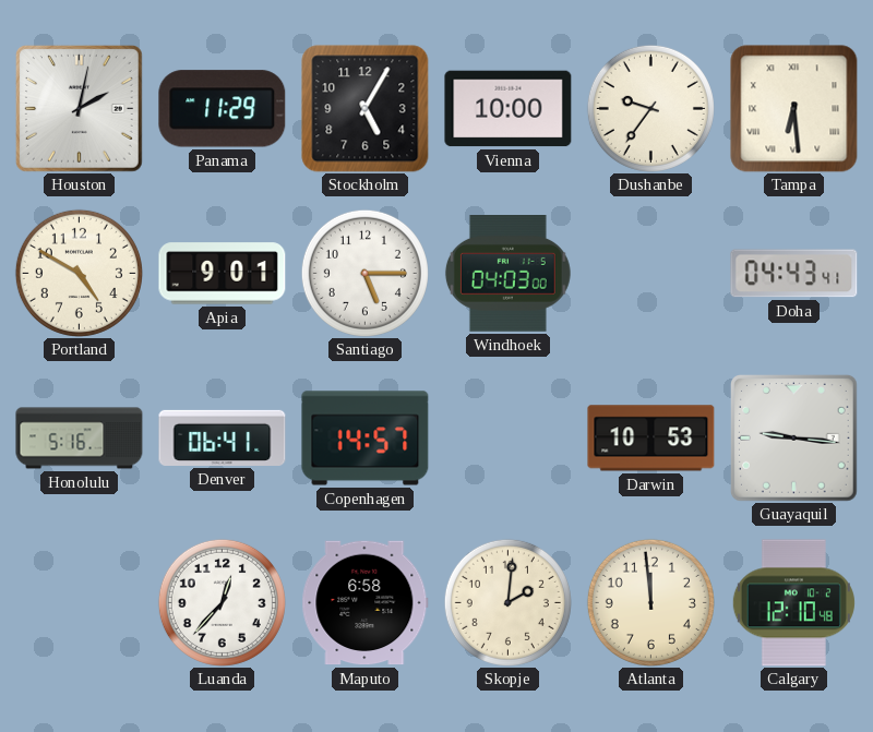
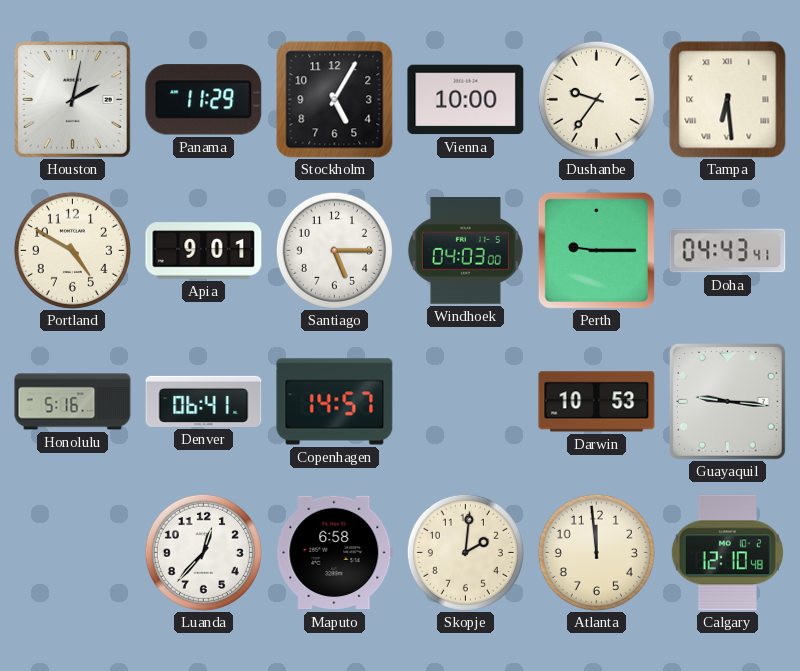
Perth: none -> 9:15
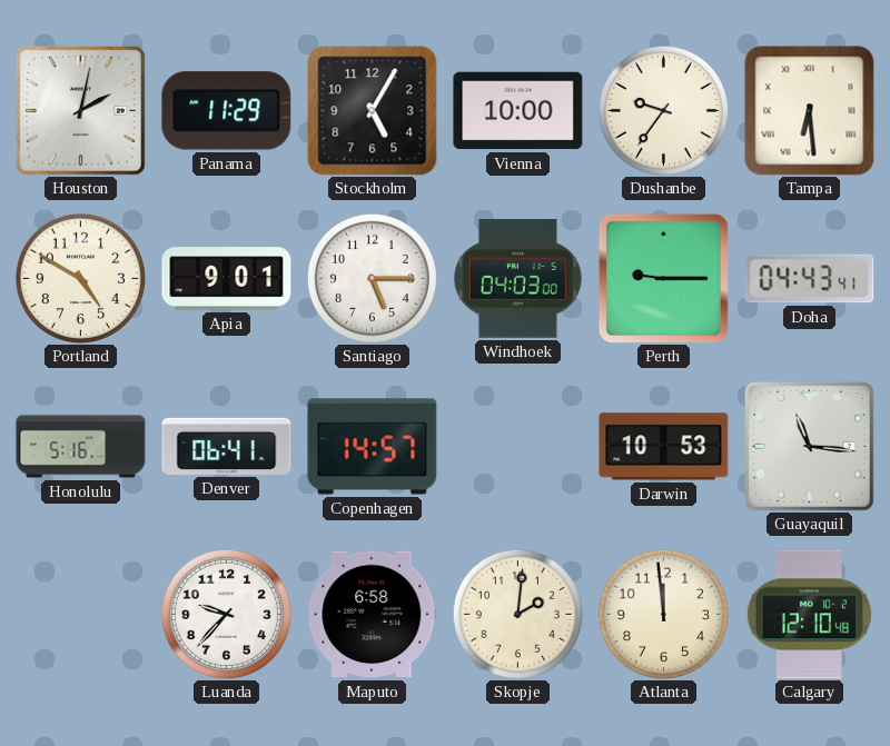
Guayaquil: 9:16 -> 11:16
Luanda: 12:37 -> 9:37
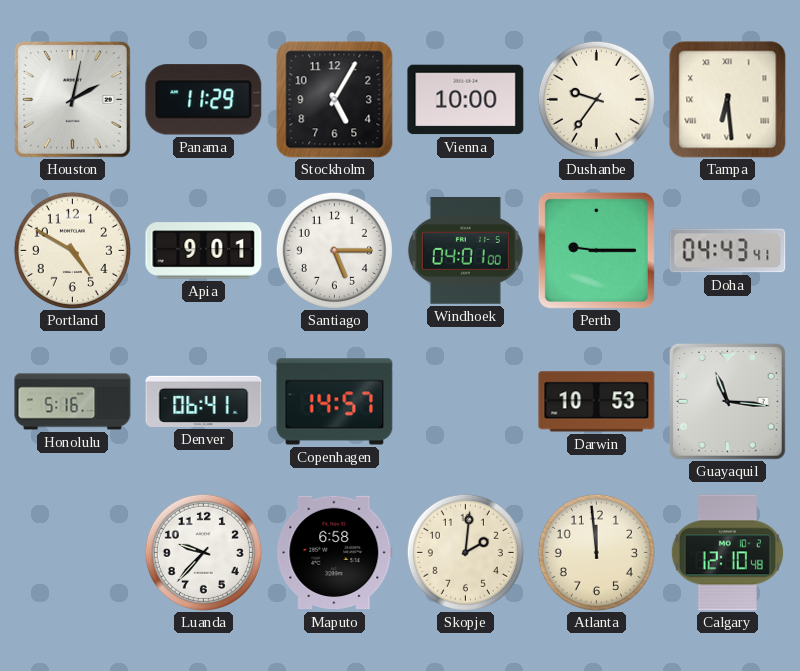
Windhoek: 04:03 -> 04:01
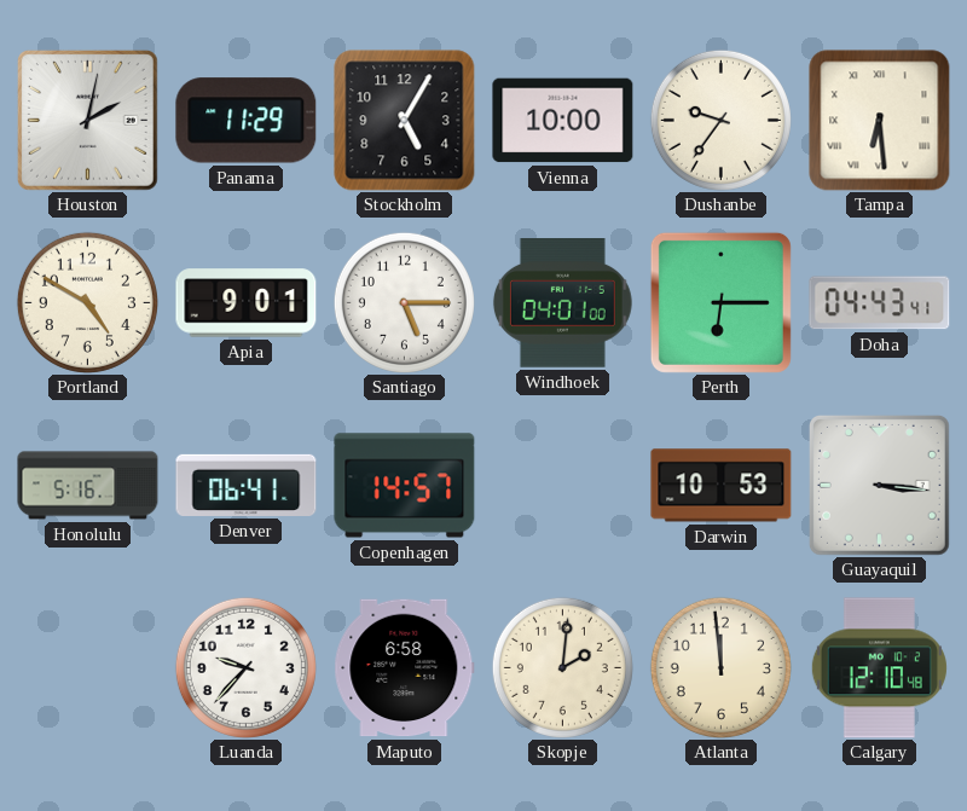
Perth: 9:15 -> 6:15
Guayaquil: 11:16 -> 3:16
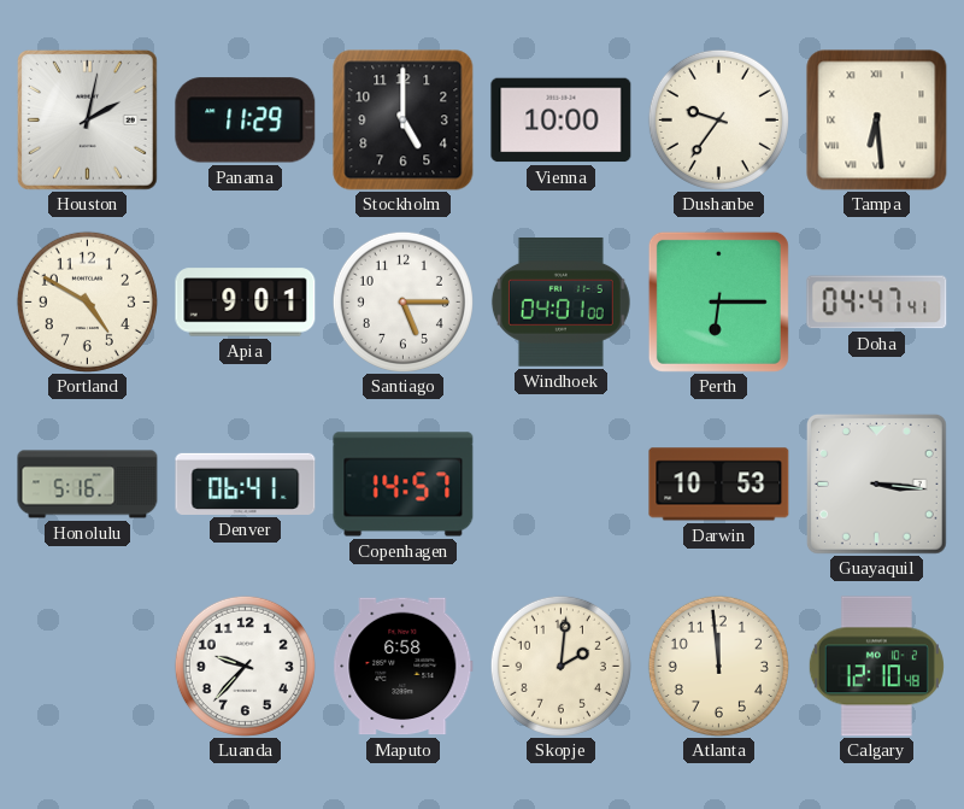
Stockholm: 5:05 -> 5:00
Doha: 04:43 -> 04:47
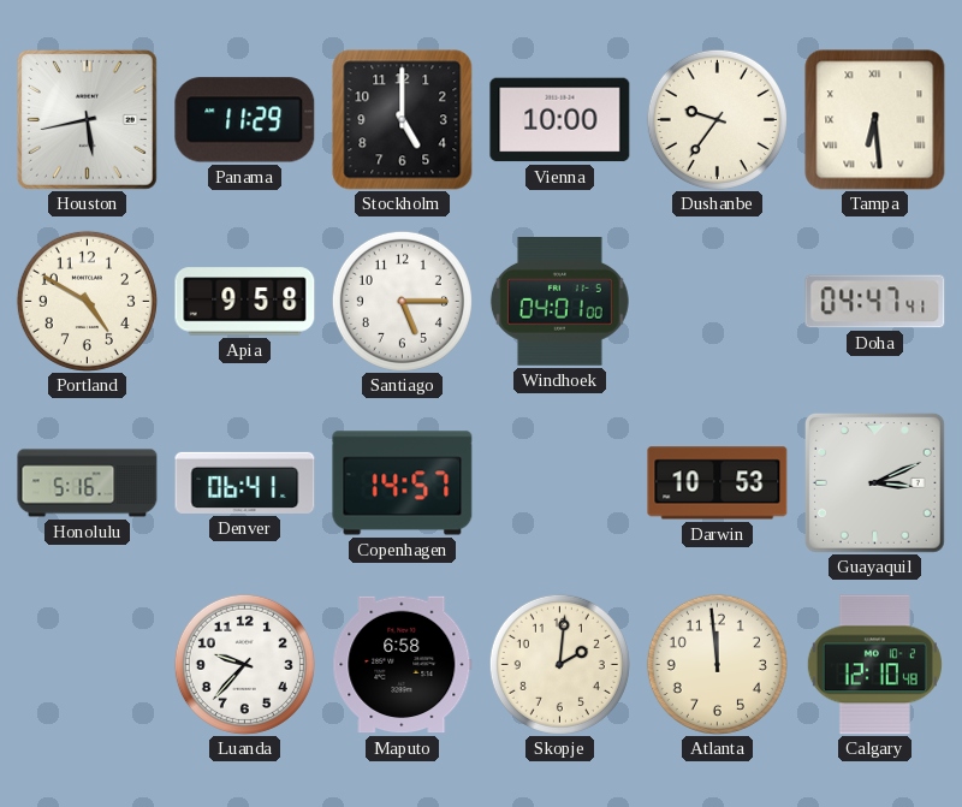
Houston: 2:02 -> 5:43
Apia: 9:01 -> 9:58
Perth: 6:15 -> none
Guayaquil: 3:16 -> 3:11
